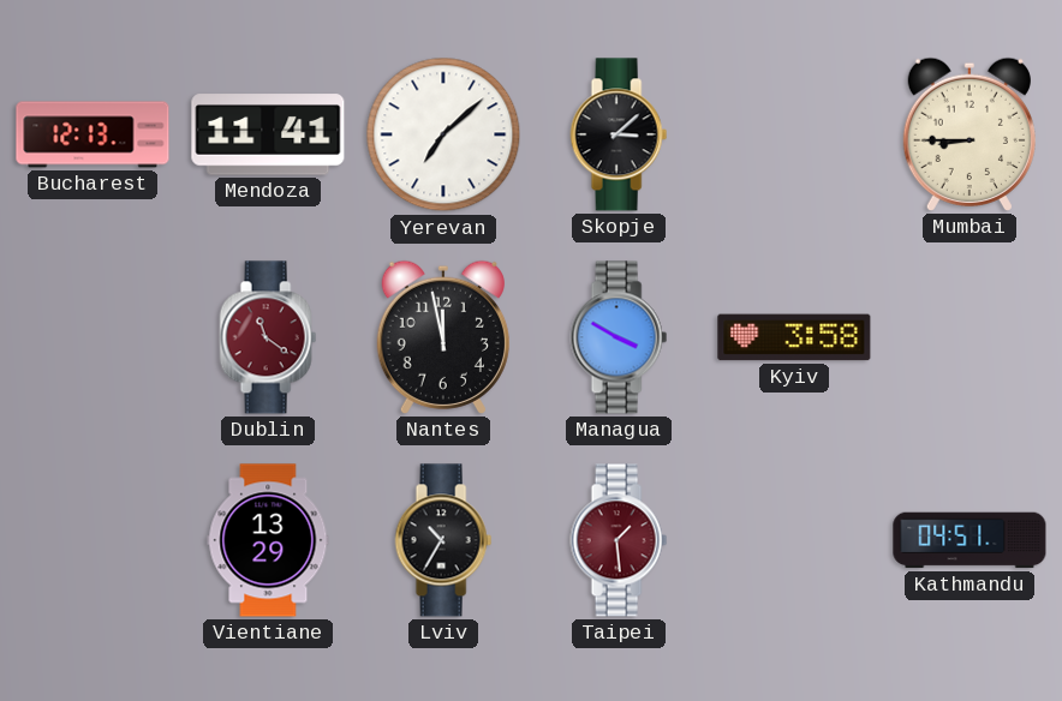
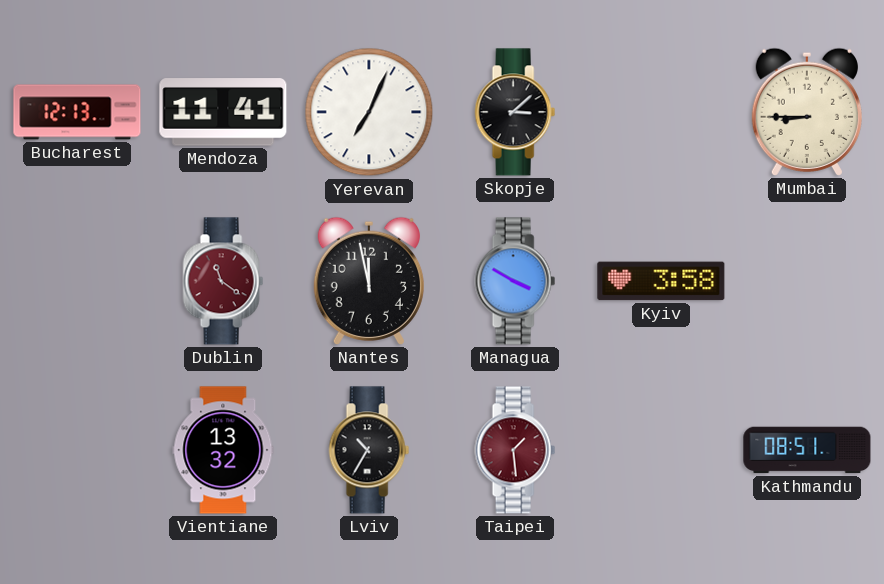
Yerevan: 7:08 -> 7:04
Vientiane: 13:29 -> 13:32
Kathmandu: 04:51 -> 08:51
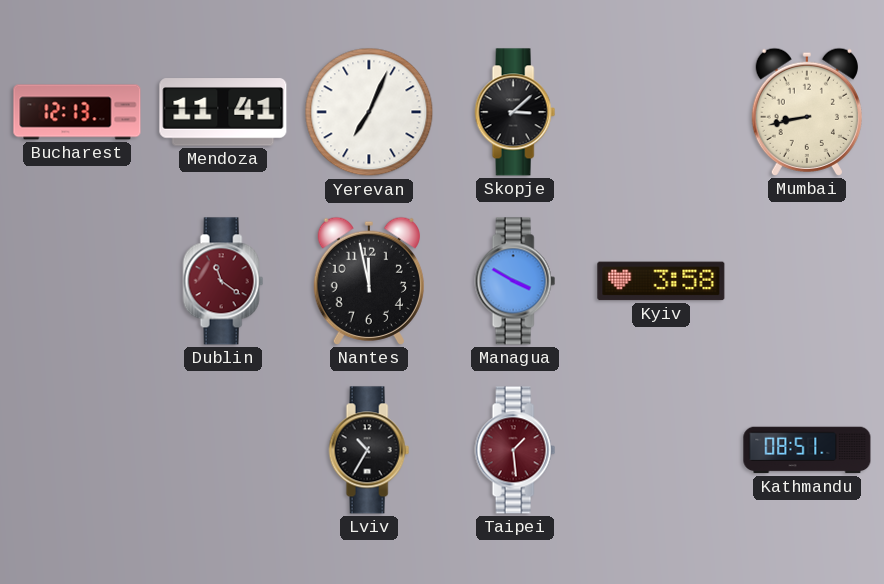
Mumbai: 8:45 -> 8:43
Vientiane: 13:32 -> none
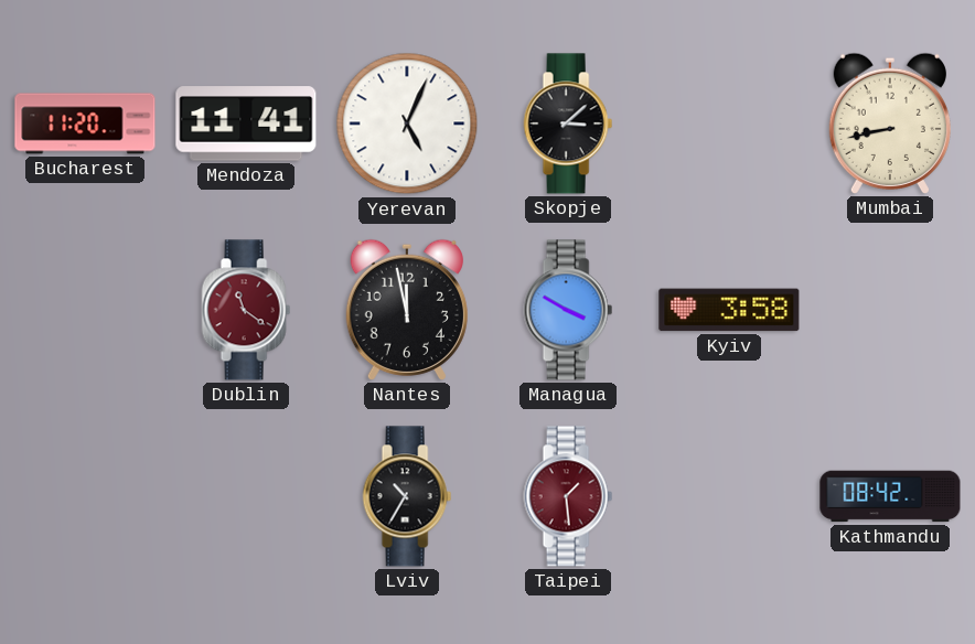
Bucharest: 12:13 -> 11:20
Yerevan: 7:04 -> 5:04
Kathmandu: 08:51 -> 08:42
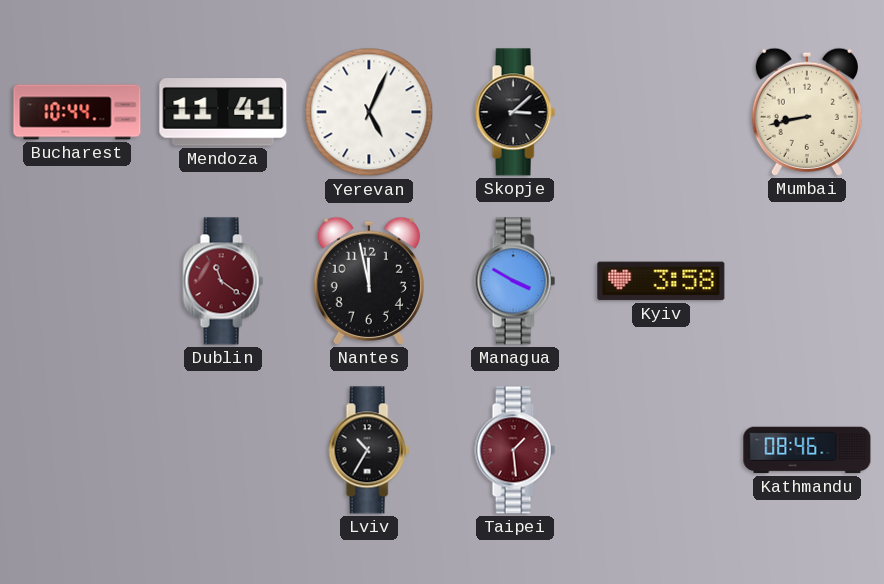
Bucharest: 11:20 -> 10:44
Kathmandu: 08:42 -> 08:46
